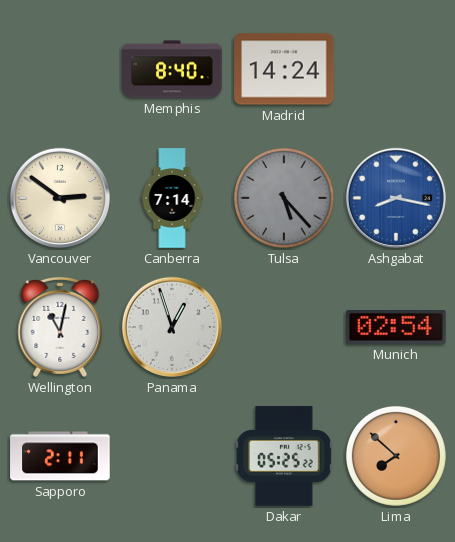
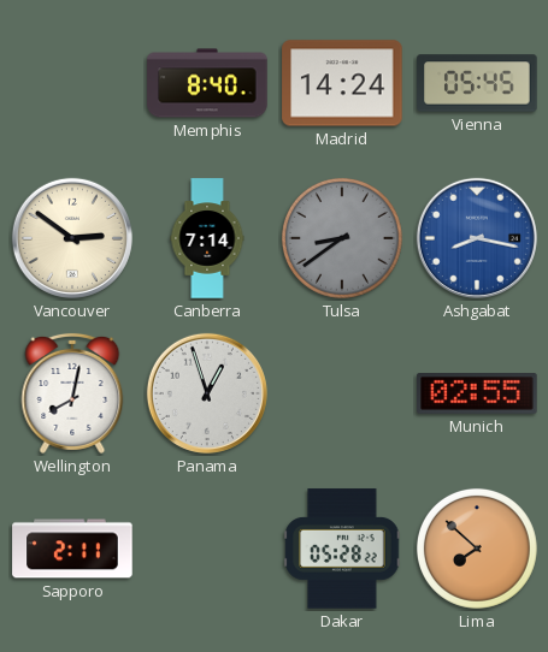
Vienna: none -> 05:45
Tulsa: 5:23 -> 8:39
Wellington: 11:02 -> 8:02
Munich: 02:54 -> 02:55
Dakar: 05:25 -> 05:28
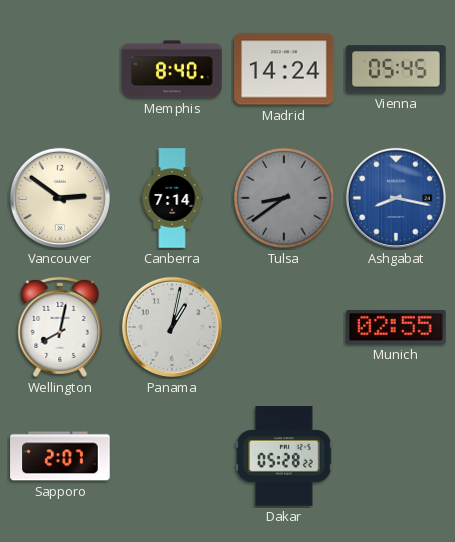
Panama: 12:57 -> 1:02
Sapporo: 2:11 -> 2:07
Lima: 7:52 -> none
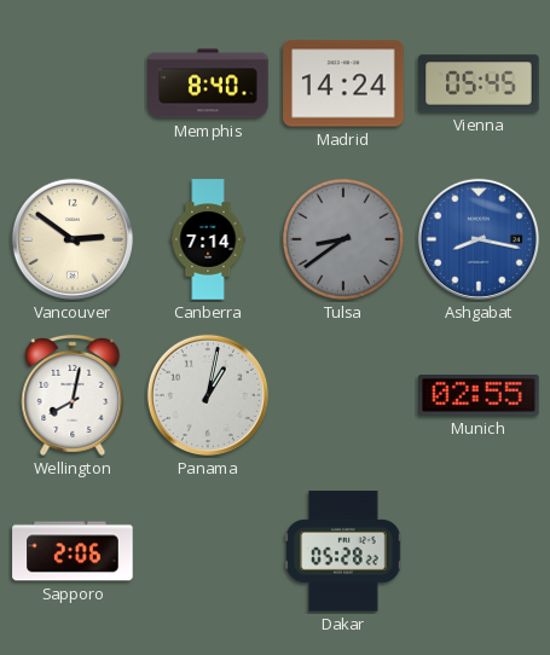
Sapporo: 2:07 -> 2:06
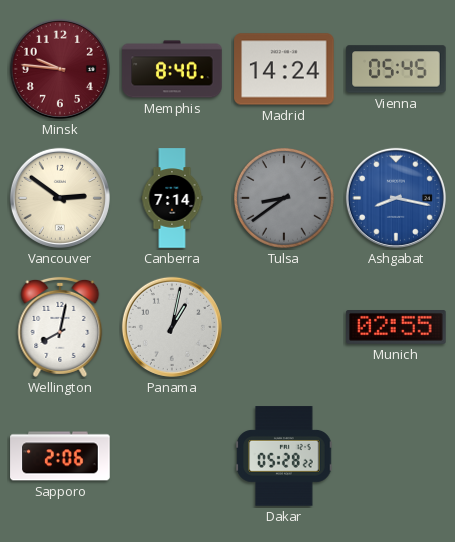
Minsk: none -> 9:46
